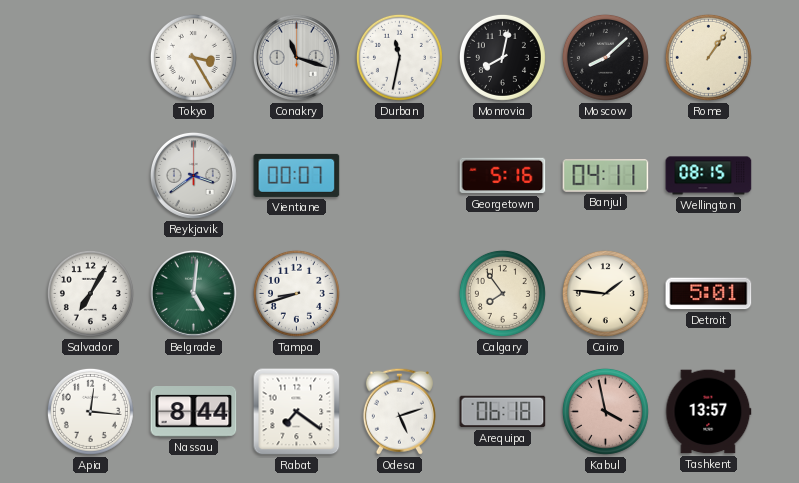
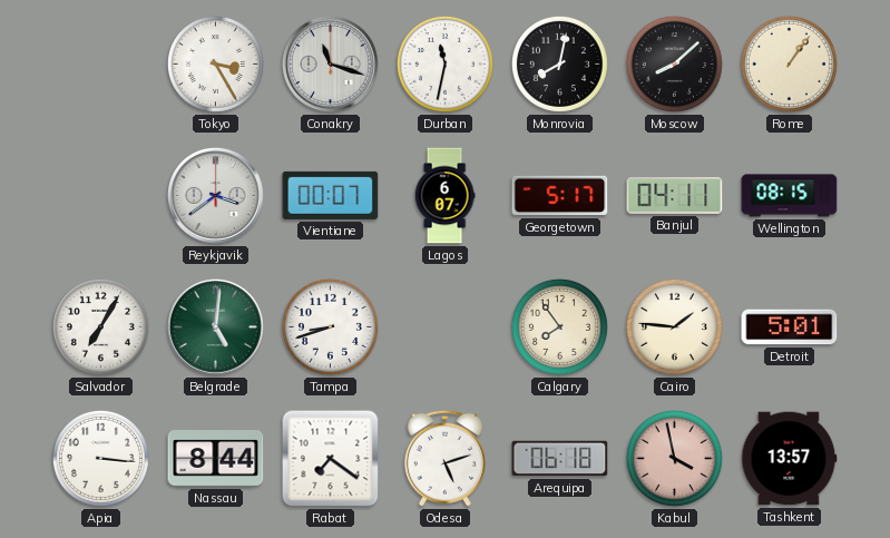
Lagos: none -> 6:07
Georgetown: 5:16 -> 5:17
Apia: 12:16 -> 3:16
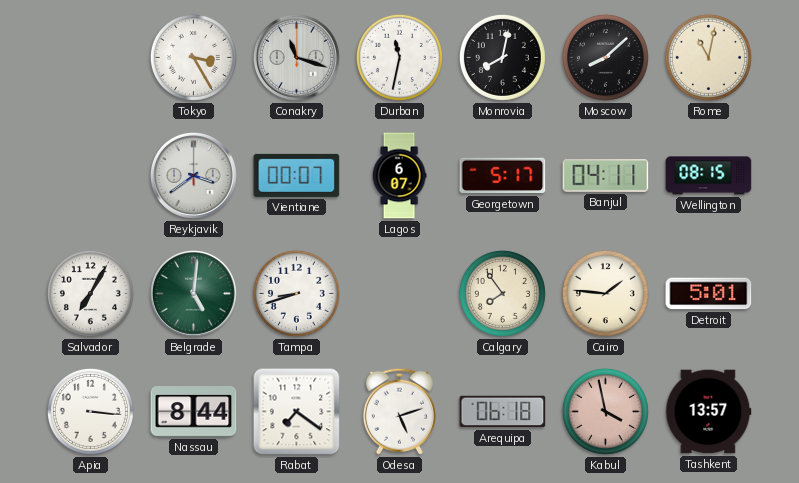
Rome: 1:06 -> 11:02
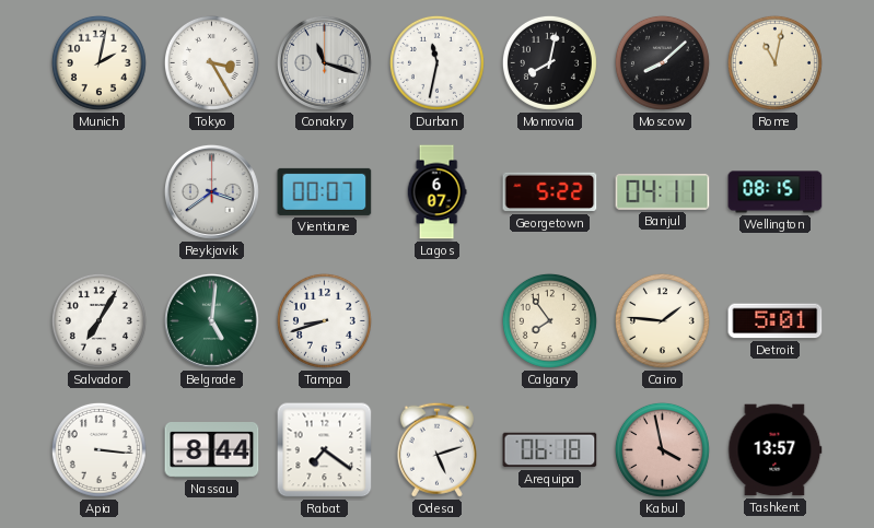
Munich: none -> 2:02
Georgetown: 5:17 -> 5:22
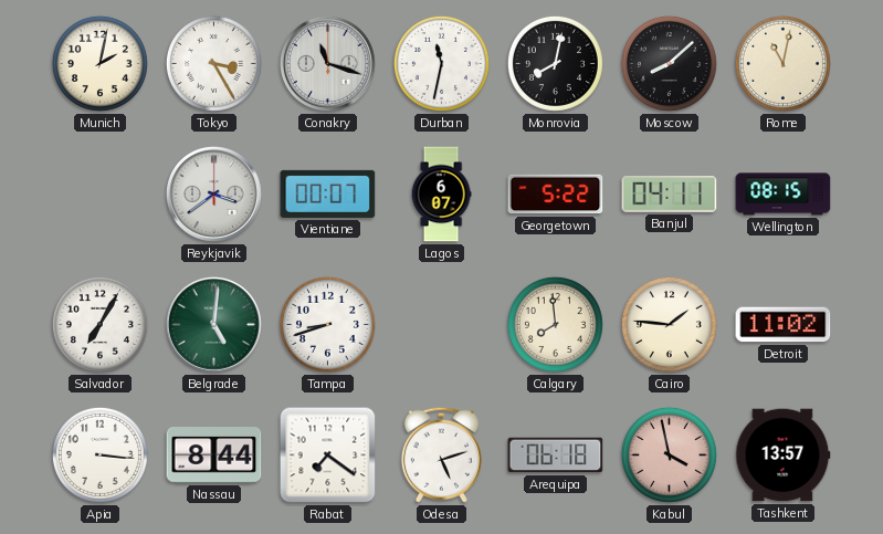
Calgary: 7:54 -> 7:59
Detroit: 5:01 -> 11:02
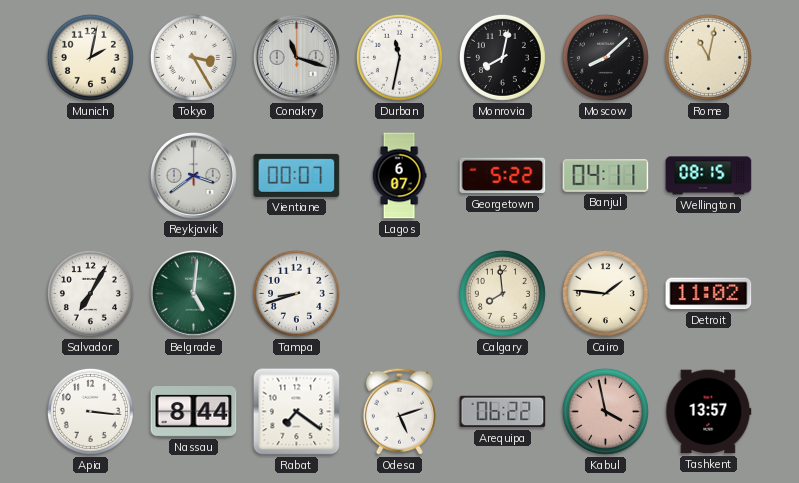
Arequipa: 06:18 -> 06:22
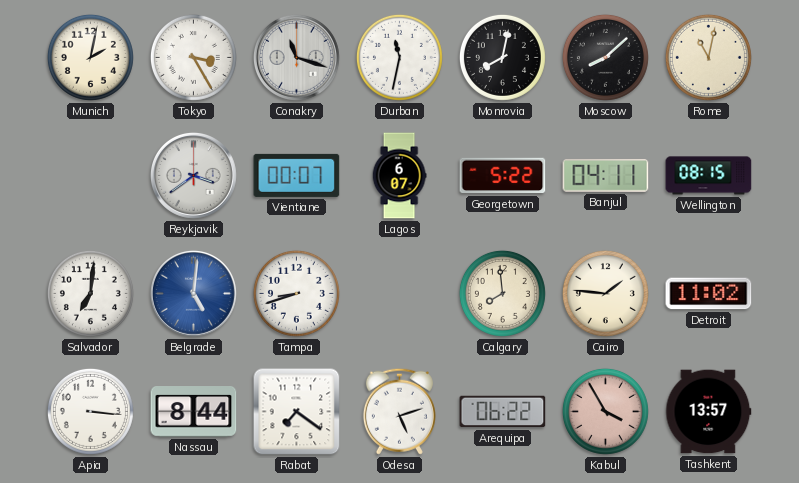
Salvador: 7:05 -> 7:01
Belgrade dial: green -> blue
Kabul: 3:58 -> 3:55
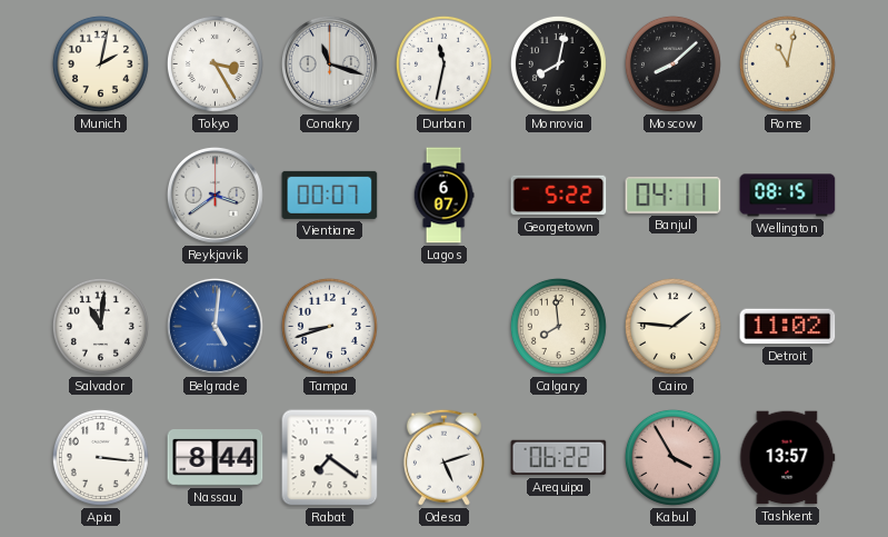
Salvador: 7:01 -> 11:01
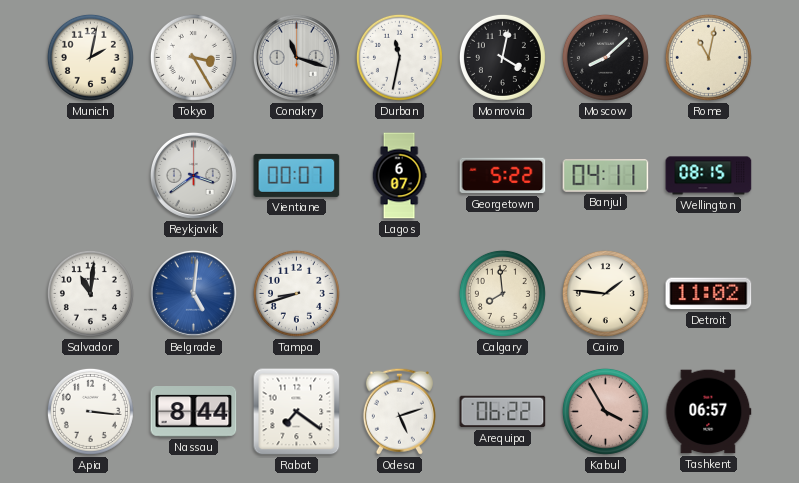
Monrovia: 8:02 -> 4:02
Tashkent: 13:57 -> 06:57
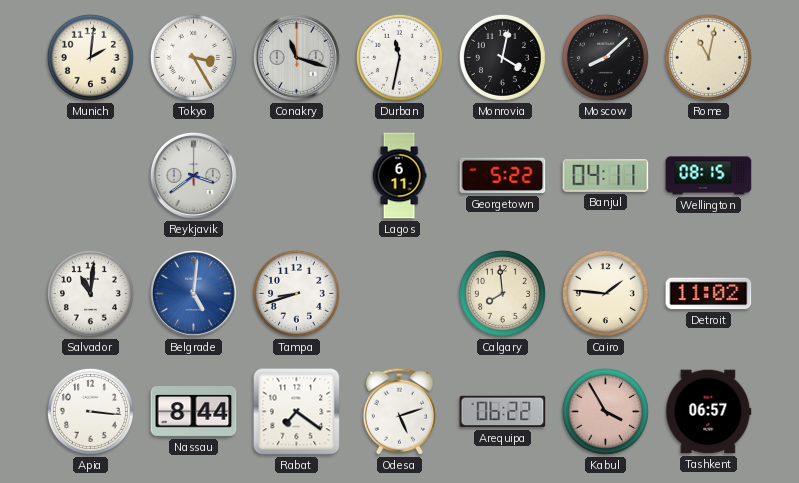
Munich: 2:02 -> 2:01
Vientiane: 00:07 -> none
Lagos: 6:07 -> 6:11
